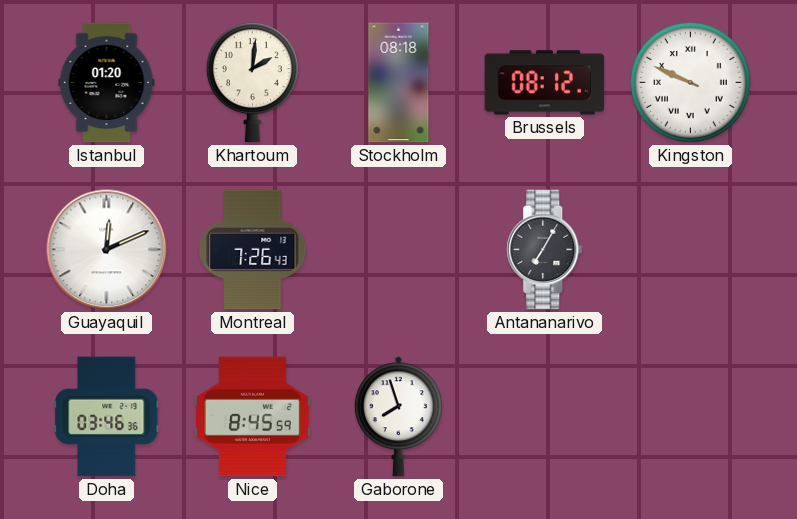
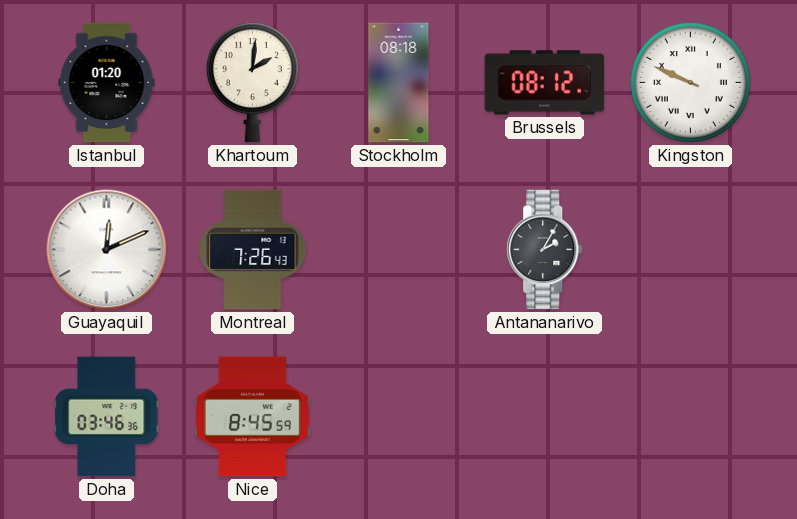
Antananarivo: 7:05 -> 2:05
Gaborone: 7:57 -> none
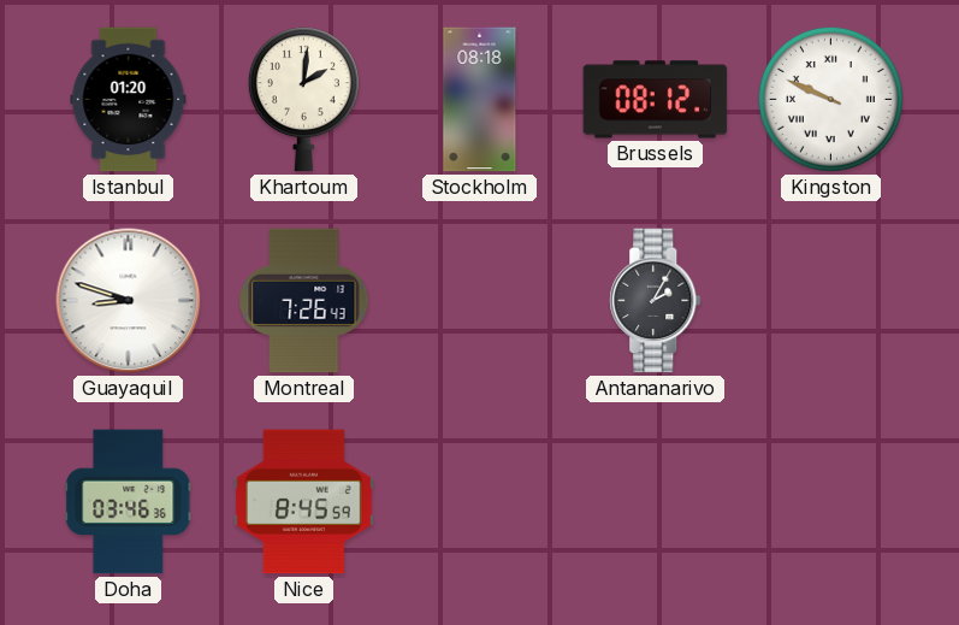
Guayaquil: 12:11 -> 8:48
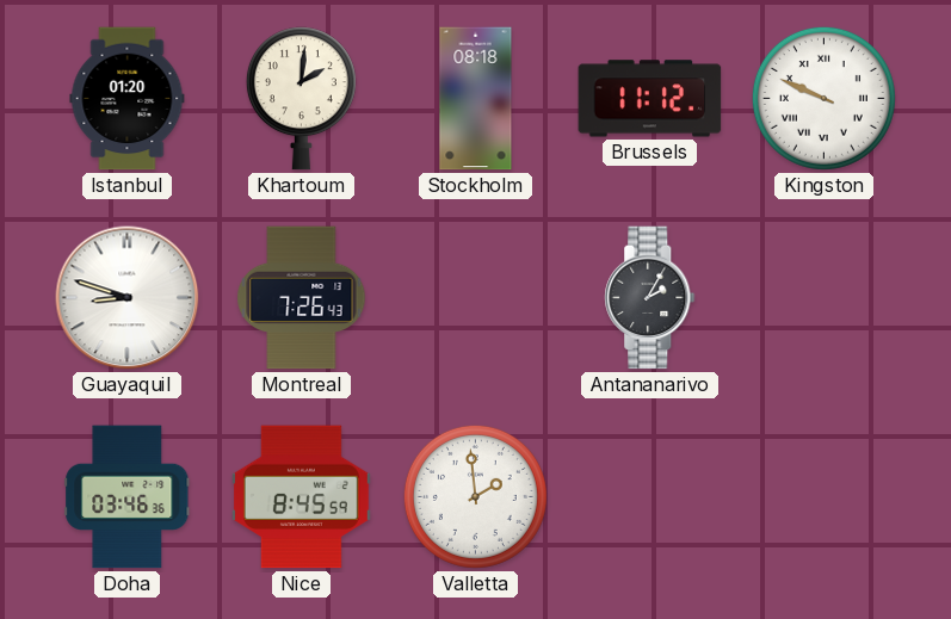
Brussels: 08:12 -> 11:12
Valletta: none -> 1:59
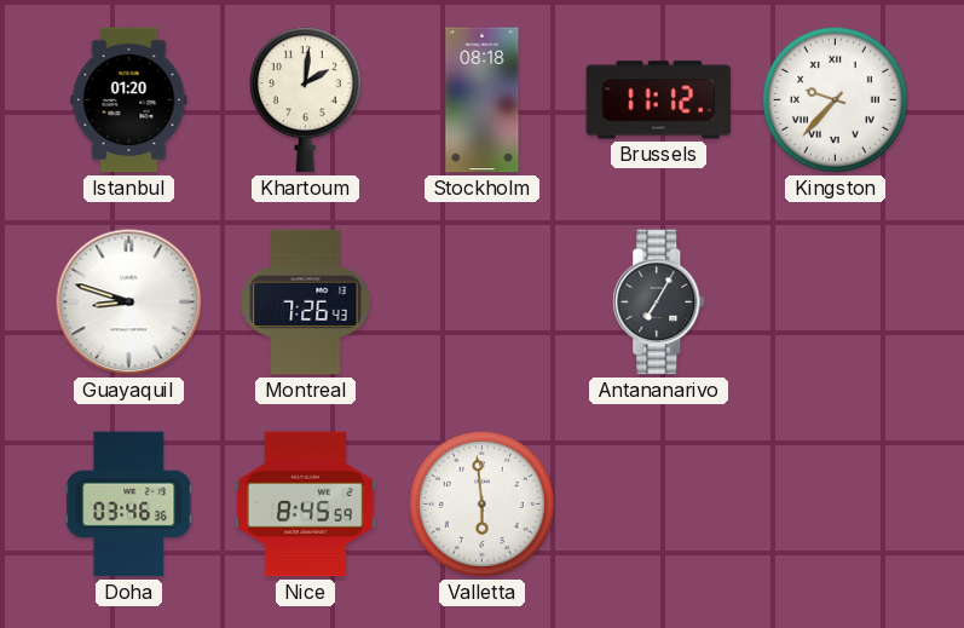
Kingston: 9:49 -> 9:37
Antananarivo: 2:05 -> 7:05
Valletta: 1:59 -> 5:59
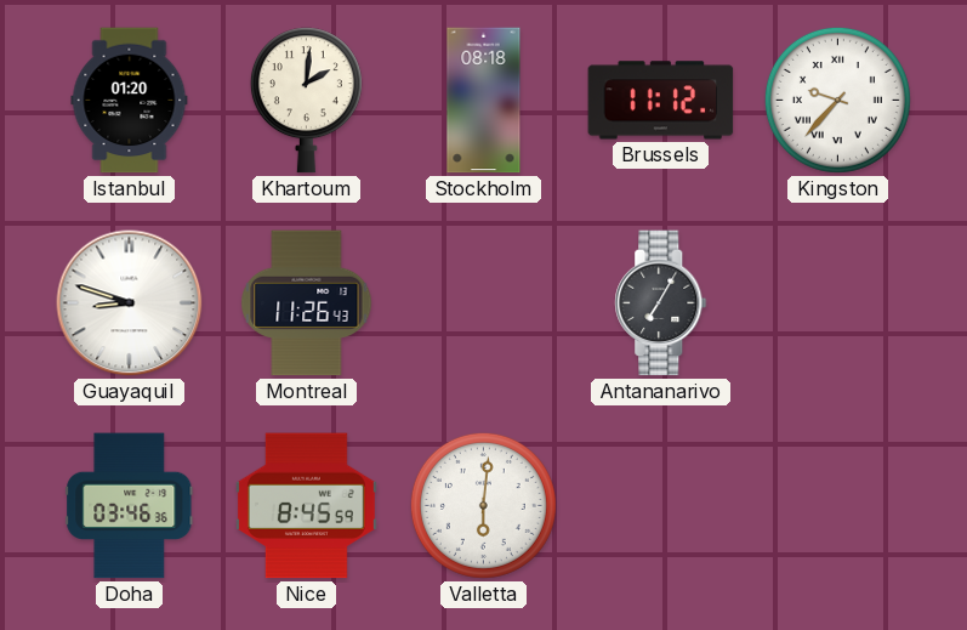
Montreal: 7:26 -> 11:26
Valletta: 5:59 -> 6:01
